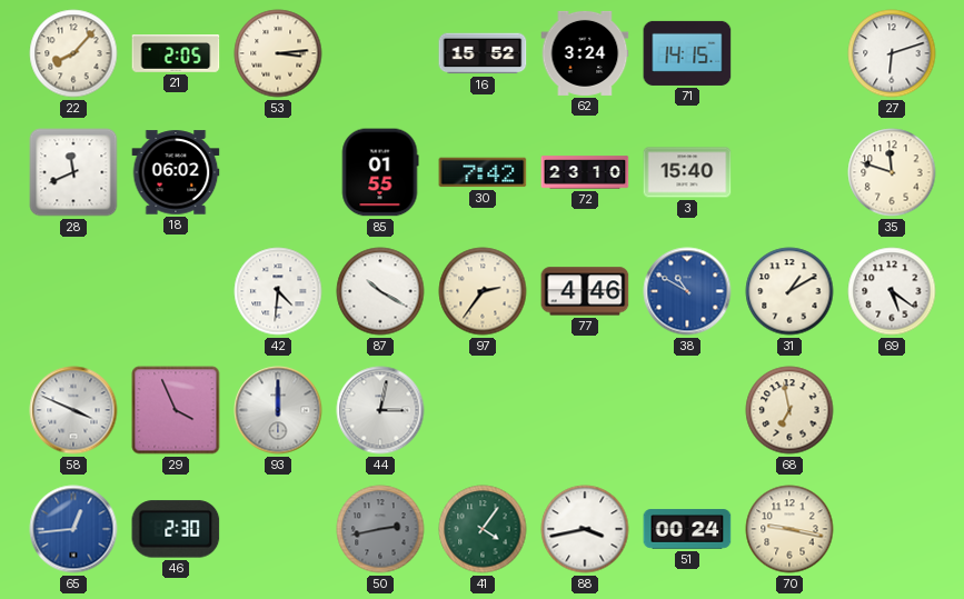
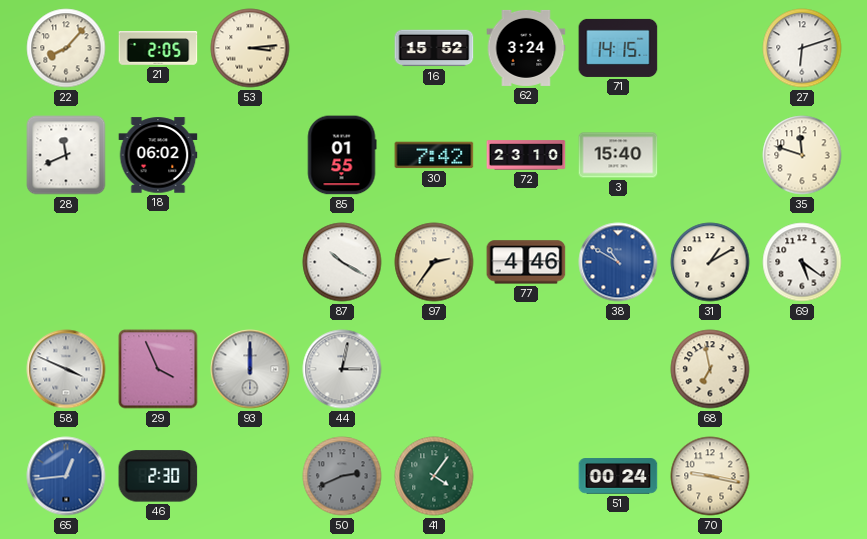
42: 4:31 -> none
50: 2:43 -> 2:41
88: 3:43 -> none
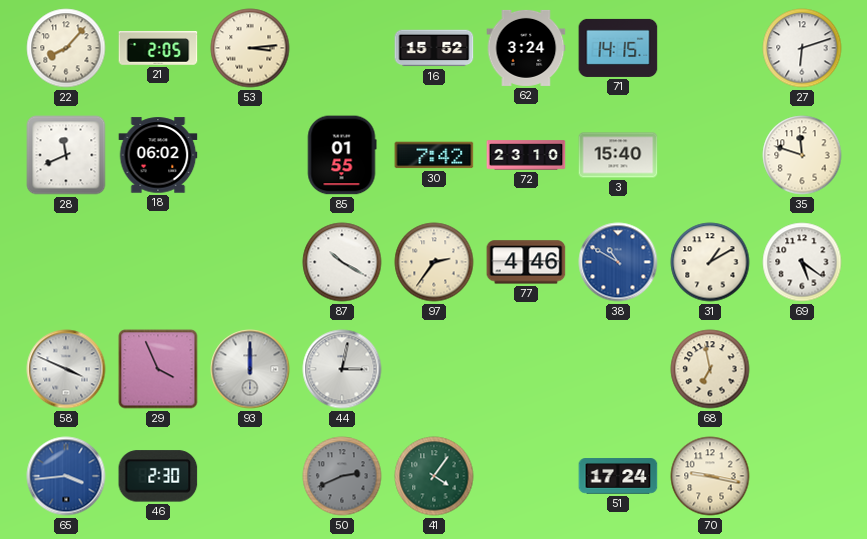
65: 12:44 -> 3:44
51: 00:24 -> 17:24
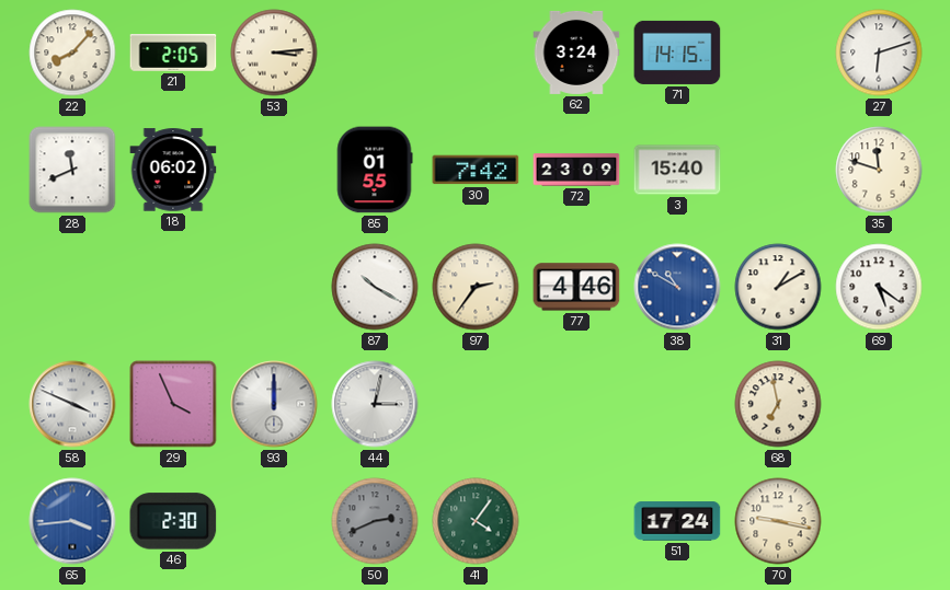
16: 15:52 -> none
72: 23:10 -> 23:09
